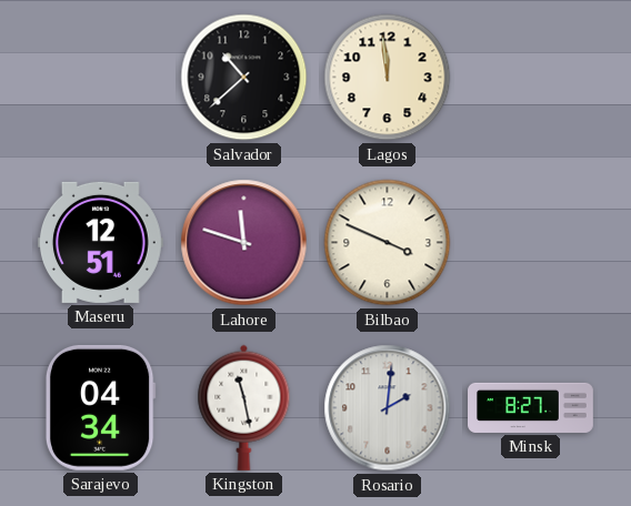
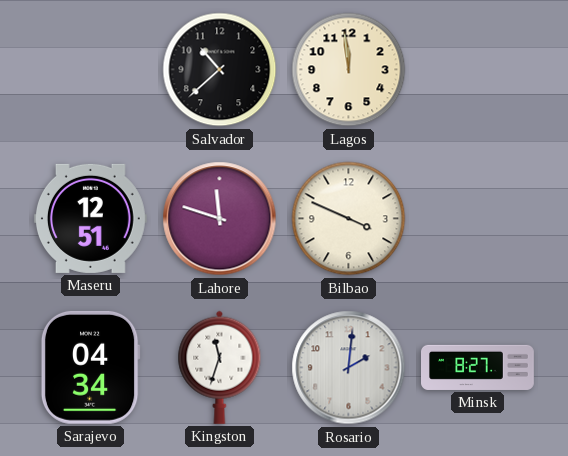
Kingston: 11:28 -> 11:33
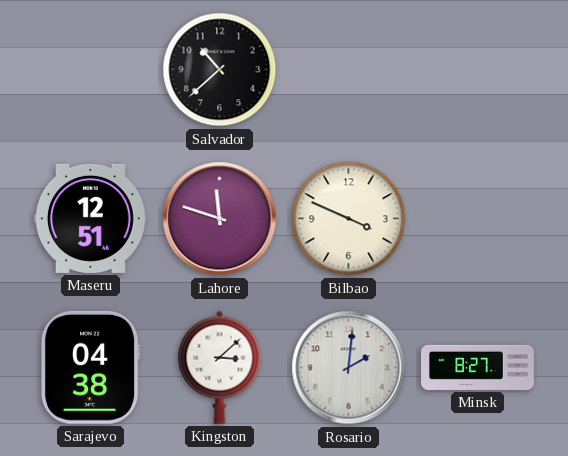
Lagos: 11:59 -> none
Sarajevo: 04:34 -> 04:38
Kingston: 11:33 -> 3:08
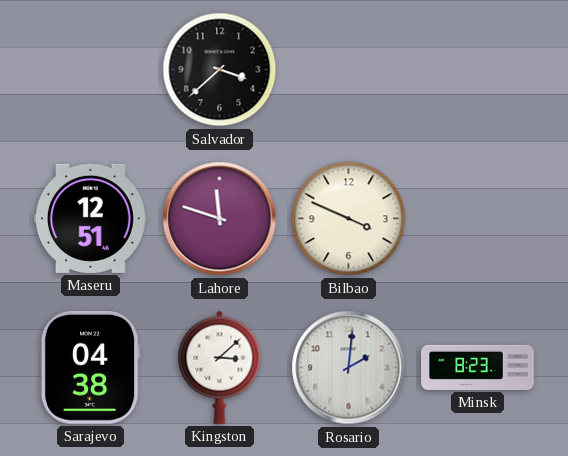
Salvador: 10:38 -> 3:38
Minsk: 8:27 -> 8:23
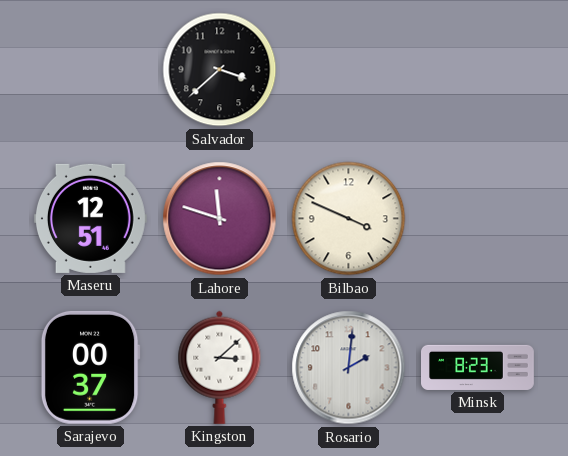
Sarajevo: 04:38 -> 00:37
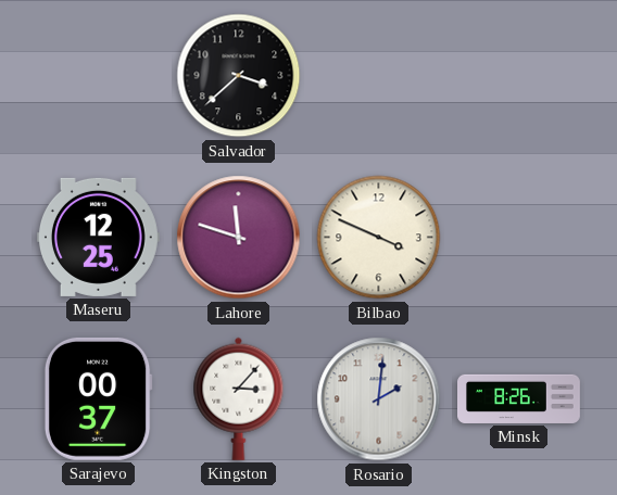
Maseru: 12:51 -> 12:25
Kingston: 3:08 -> 3:07
Minsk: 8:23 -> 8:26
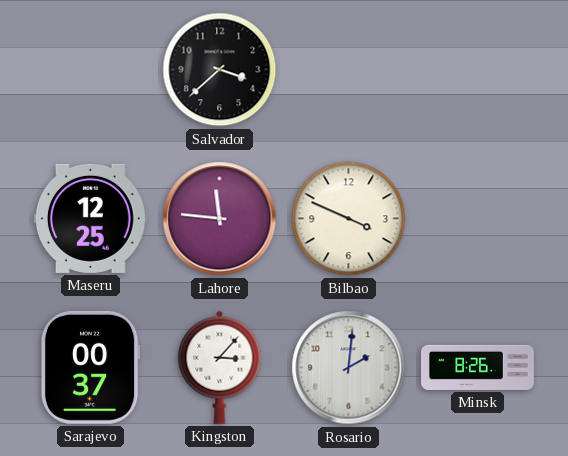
Lahore: 11:48 -> 11:46
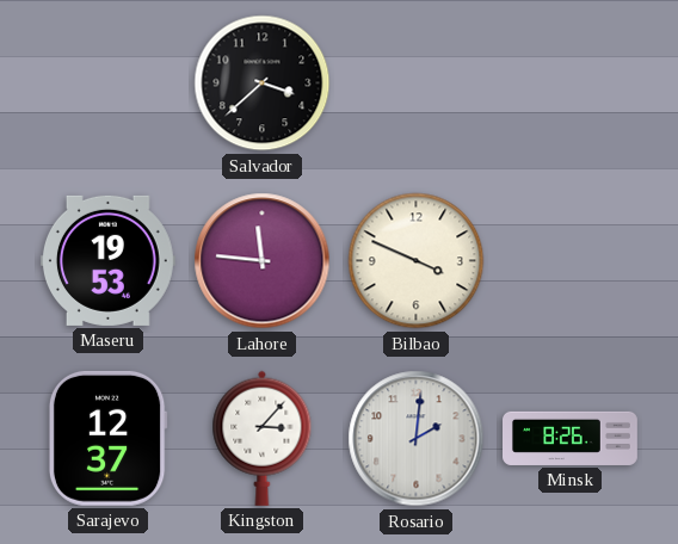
Maseru: 12:25 -> 19:53
Sarajevo: 00:37 -> 12:37
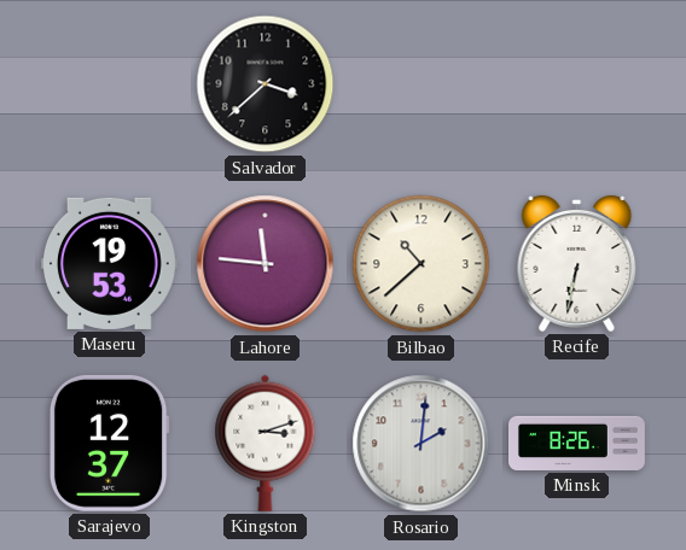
Bilbao: 3:49 -> 10:38
Recife: none -> 6:32
Kingston: 3:07 -> 3:12
